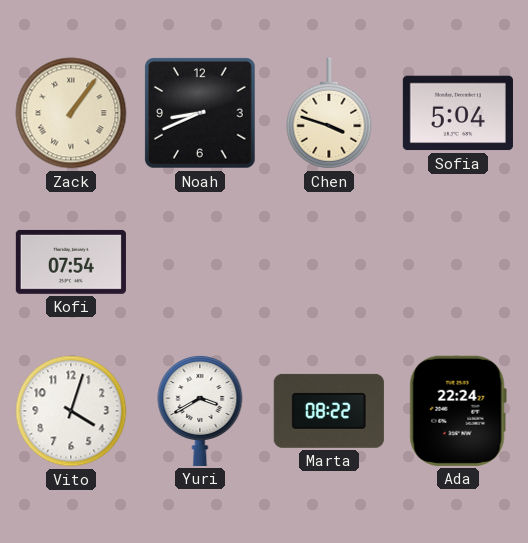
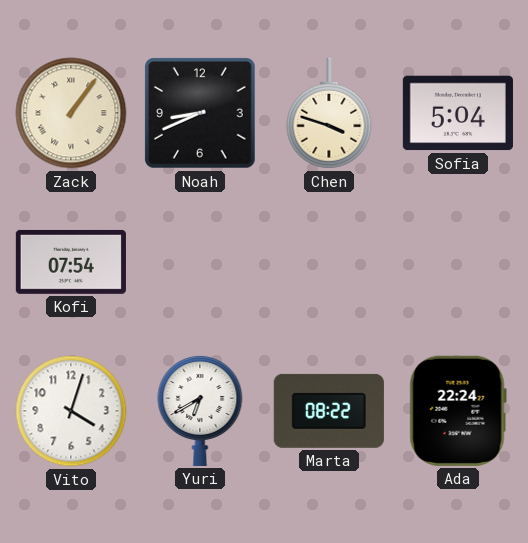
Yuri: 3:40 -> 6:40
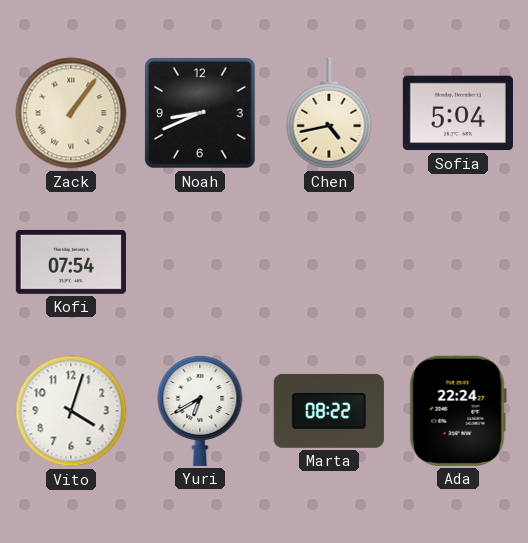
Chen: 3:48 -> 4:43
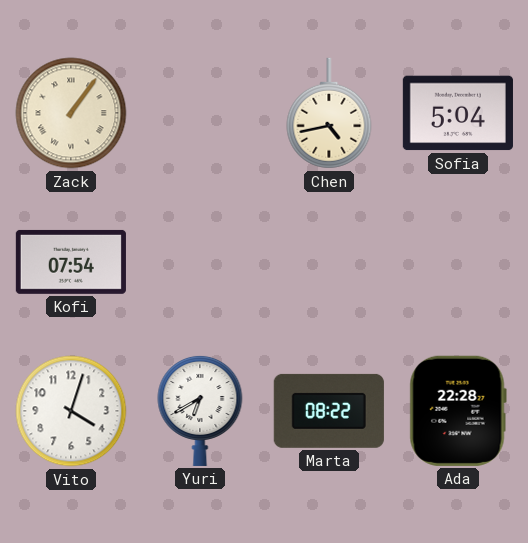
Noah: 8:41 -> none
Ada: 22:24 -> 22:28
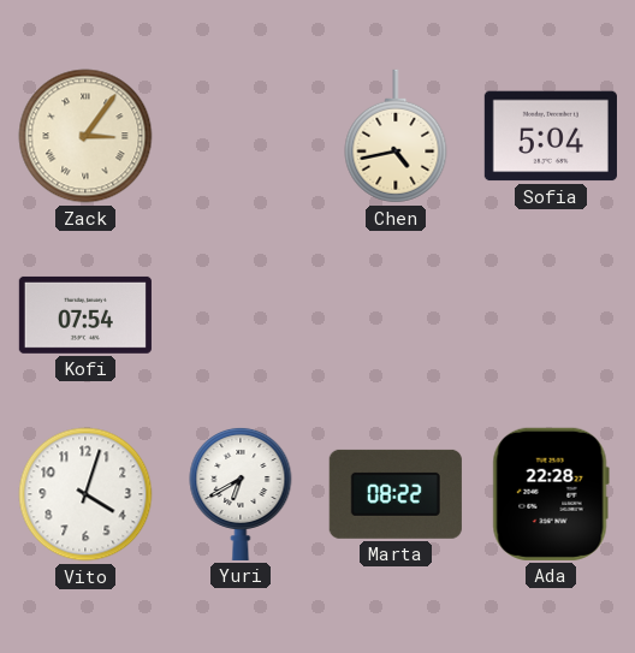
Zack: 1:06 -> 3:06
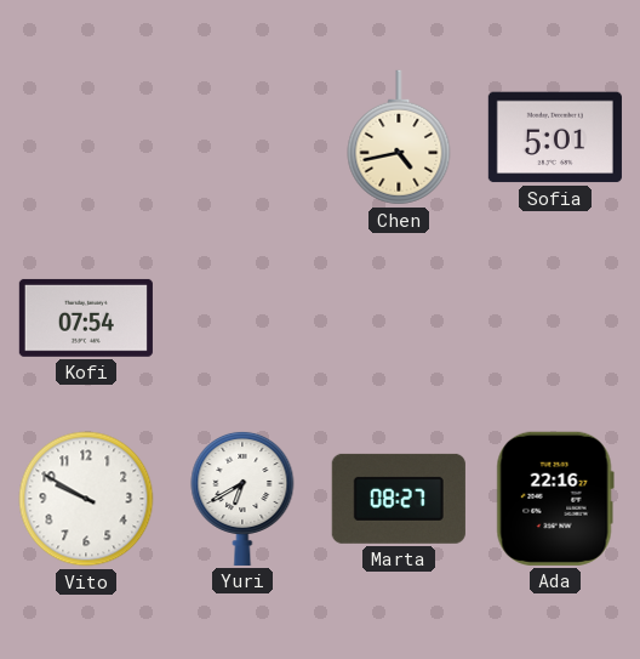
Zack: 3:06 -> none
Sofia: 5:04 -> 5:01
Vito: 4:03 -> 9:50
Marta: 08:22 -> 08:27
Ada: 22:28 -> 22:16
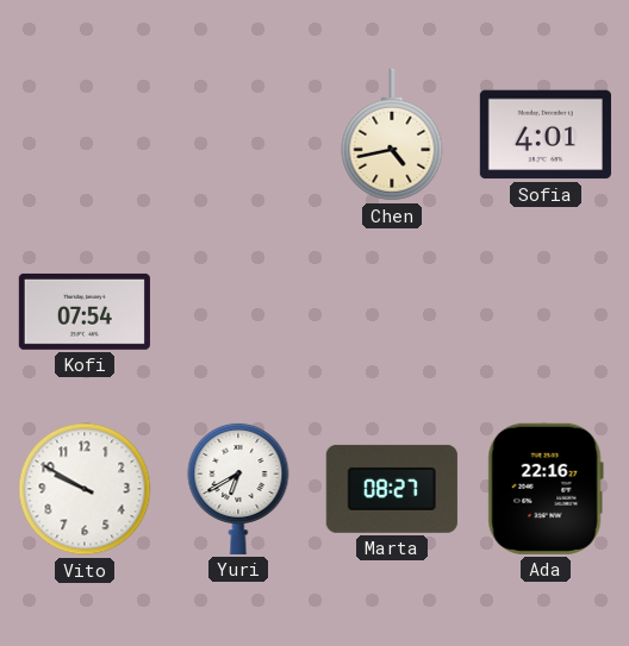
Sofia: 5:01 -> 4:01
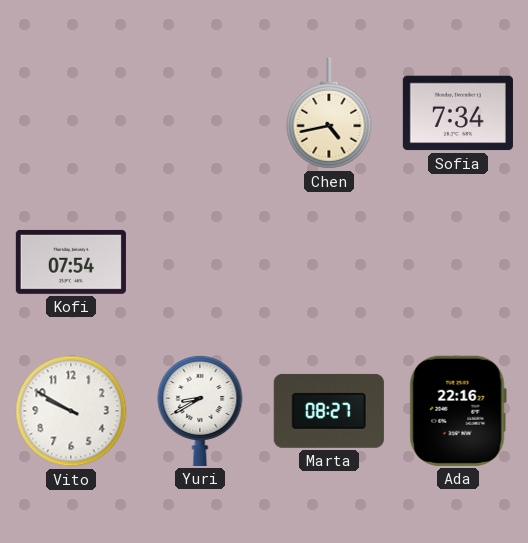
Sofia: 4:01 -> 7:34
Yuri: 6:40 -> 8:40
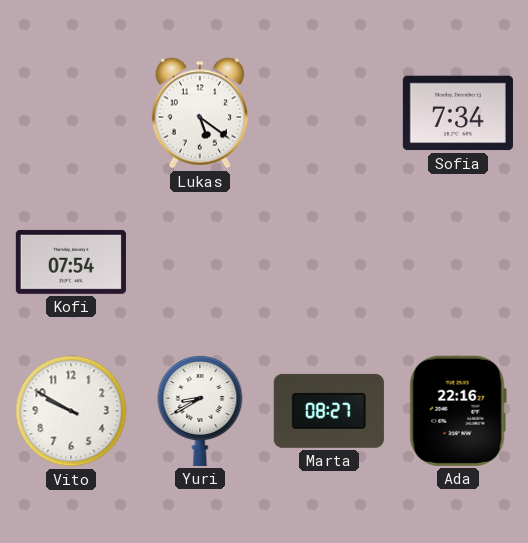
Lukas: none -> 5:21
Chen: 4:43 -> none
